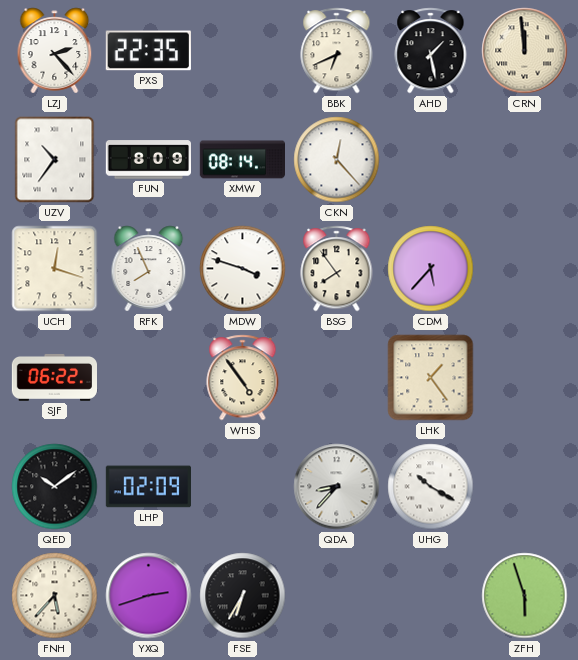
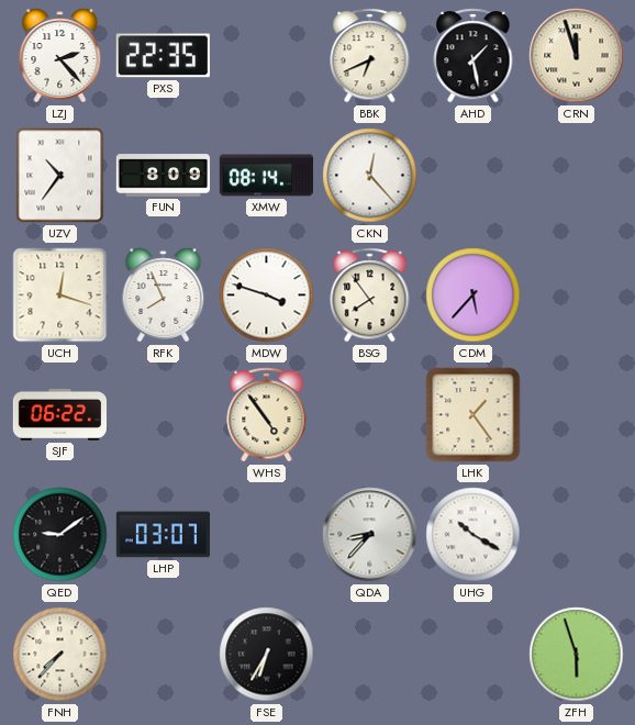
CRN: 11:59 -> 11:57
QED: 10:09 -> 9:09
LHP: 02:09 -> 03:07
FNH: 5:37 -> 7:37
YXQ: 2:42 -> none
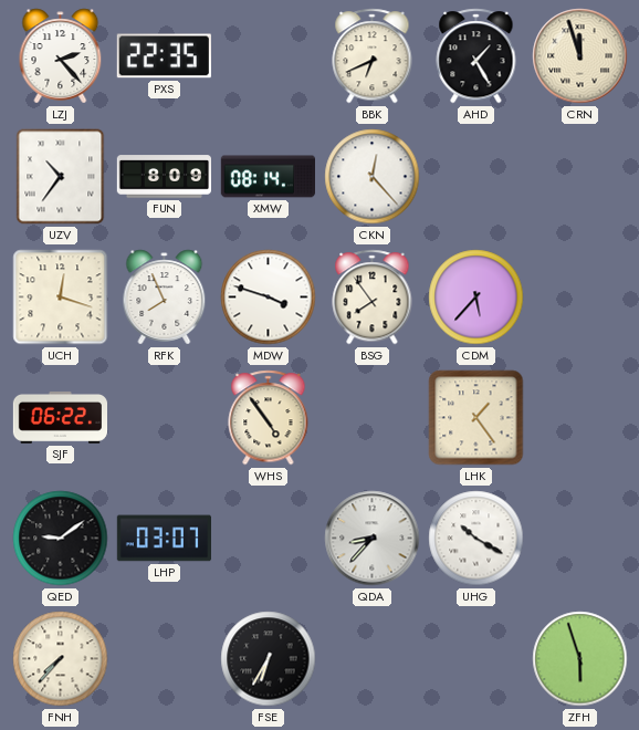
AHD: 1:28 -> 1:25
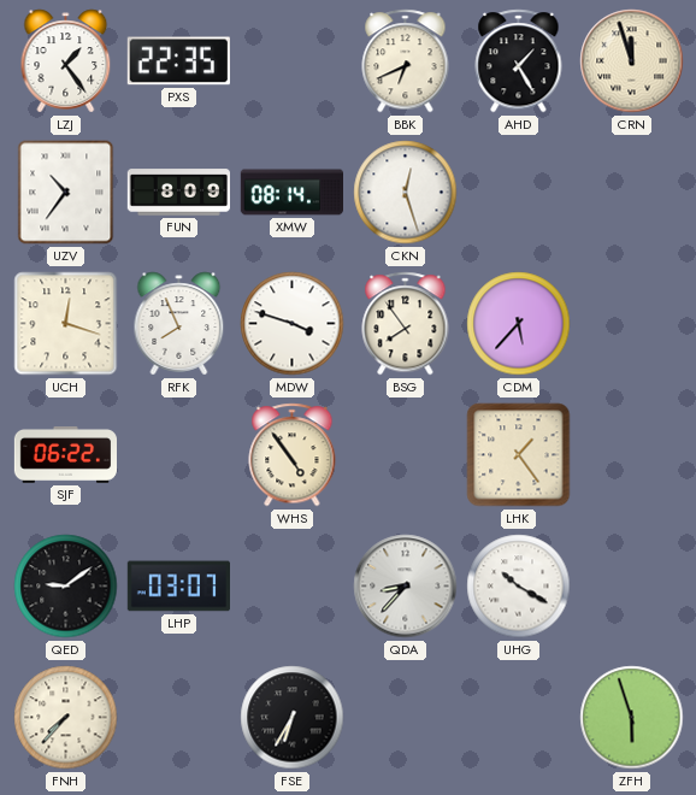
LZJ: 2:23 -> 1:24
CKN: 12:23 -> 12:27
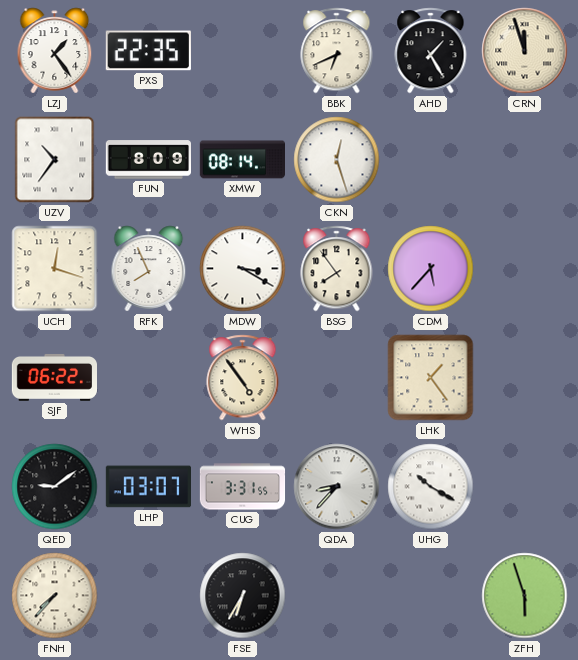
MDW: 3:48 -> 3:20
CUG: none -> 3:31
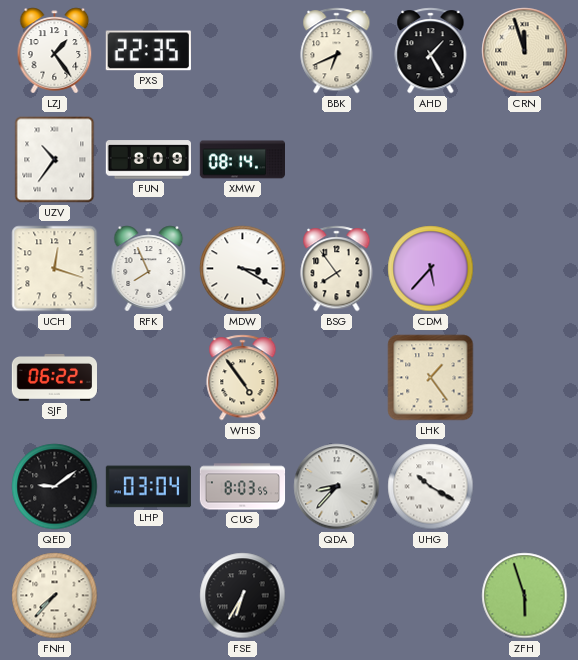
CKN: 12:27 -> none
LHP: 03:07 -> 03:04
CUG: 3:31 -> 8:03
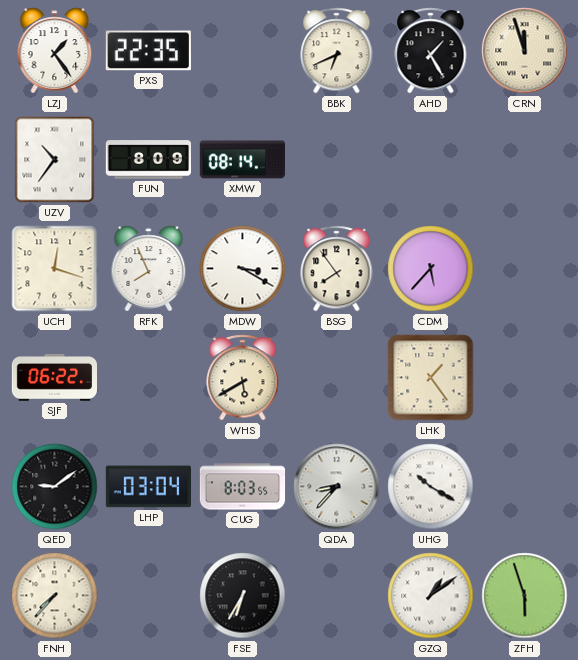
WHS: 4:54 -> 5:40
GZQ: none -> 1:09
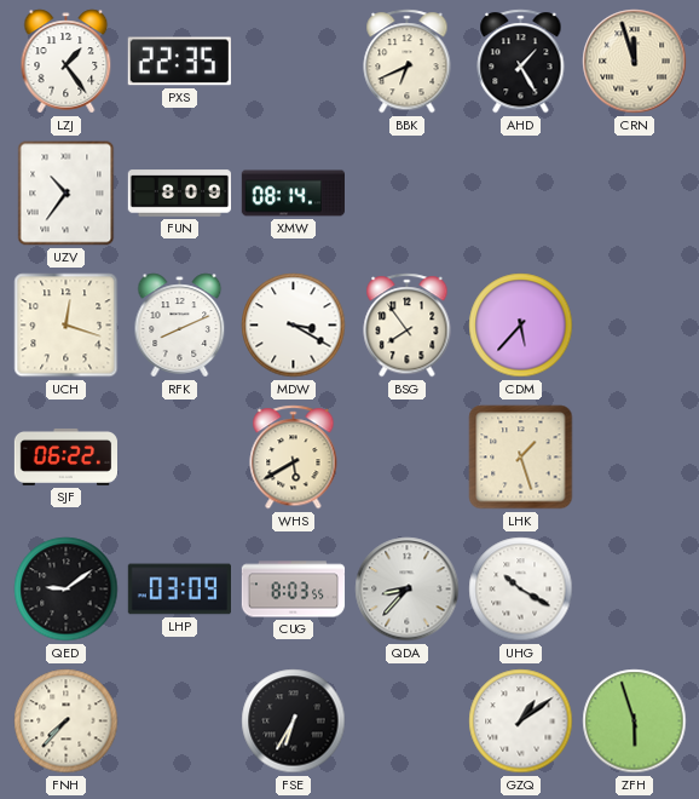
RFK: 7:56 -> 8:11
LHK: 1:24 -> 1:27
LHP: 03:04 -> 03:09
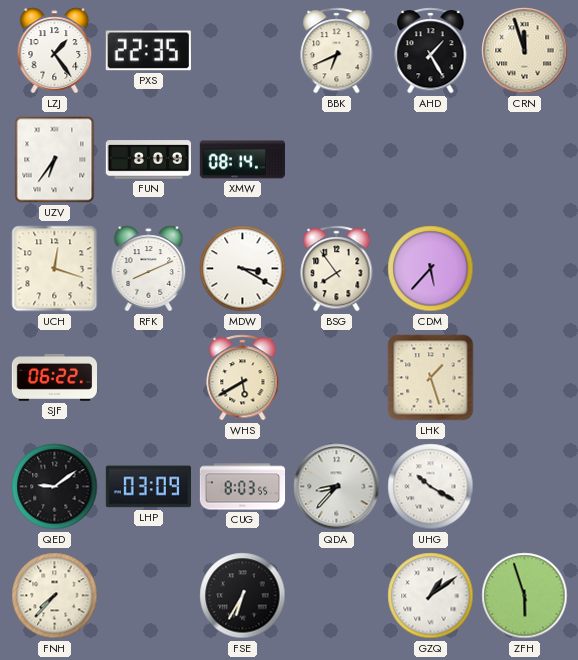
UZV: 10:36 -> 6:36
